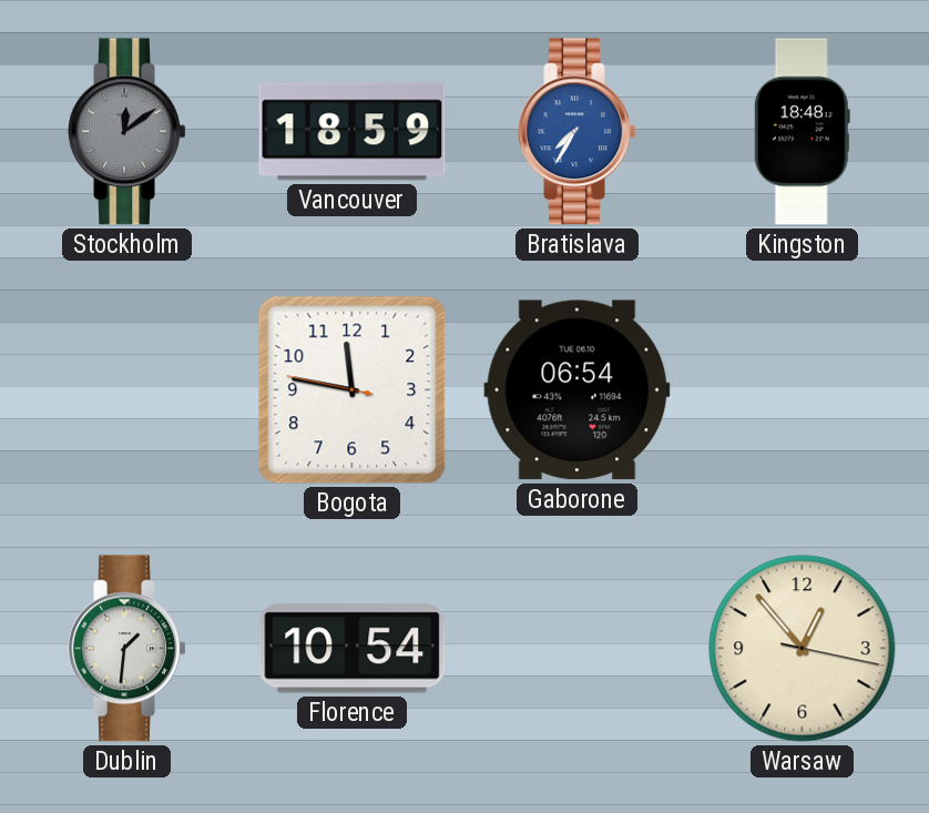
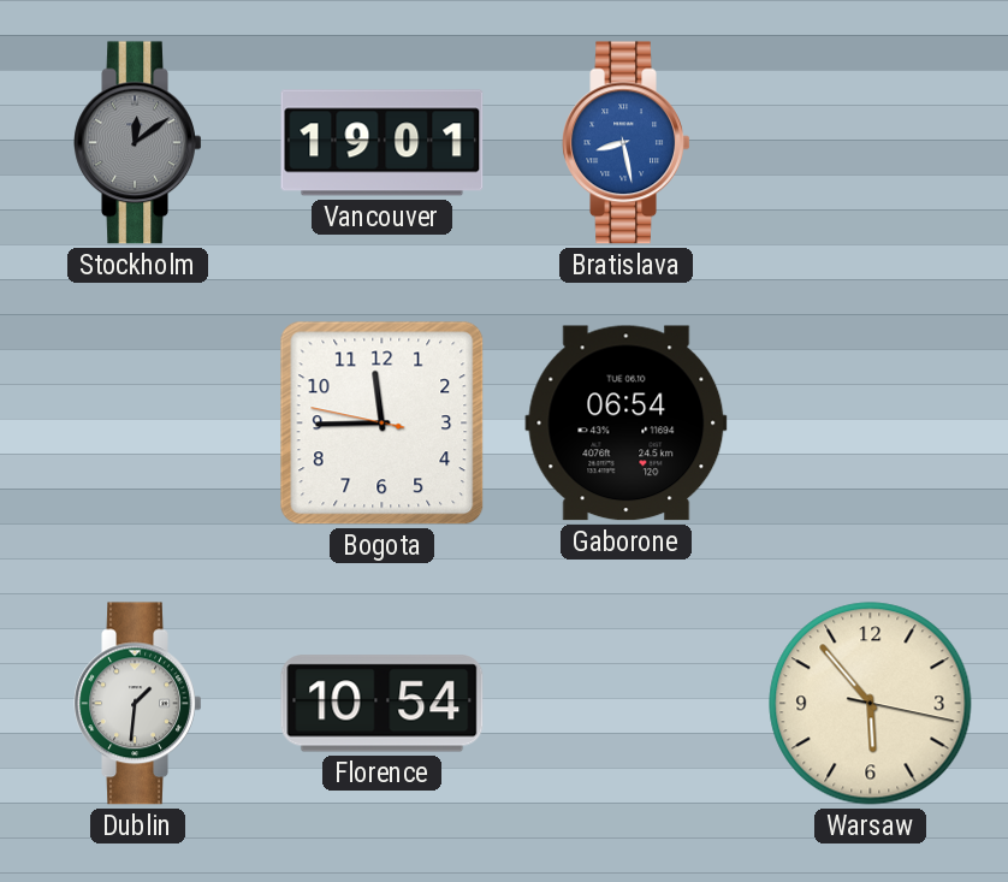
Vancouver: 18:59 -> 19:01
Bratislava: 7:35 -> 8:28
Kingston: 18:48 -> none
Bogota: 11:46 -> 11:44
Warsaw: 12:53 -> 5:53
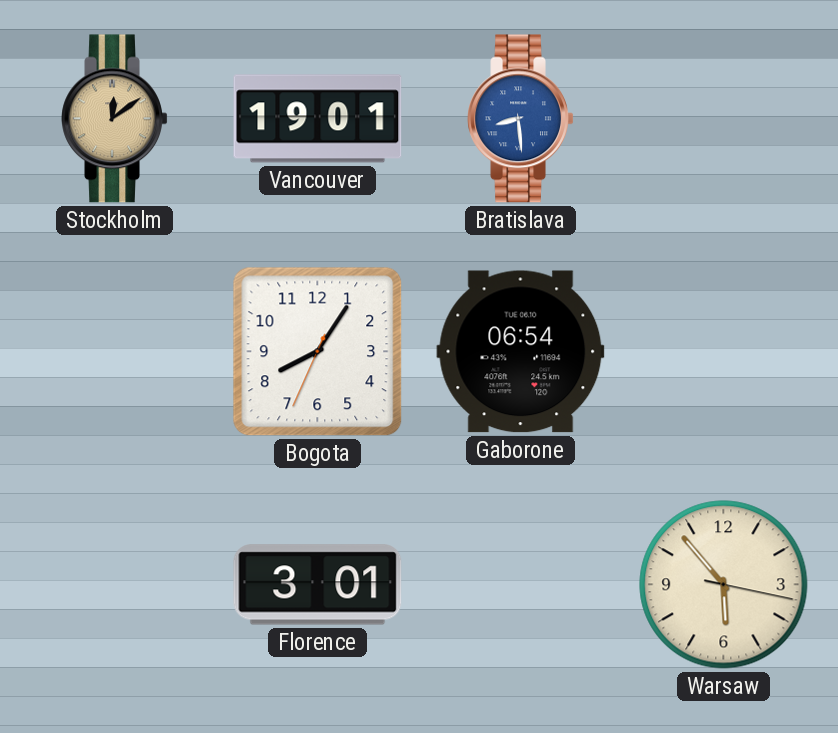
Stockholm dial: grey -> champagne
Bratislava: 8:28 -> 8:29
Bogota: 11:44 -> 8:05
Dublin: 1:31 -> none
Florence: 10:54 -> 3:01
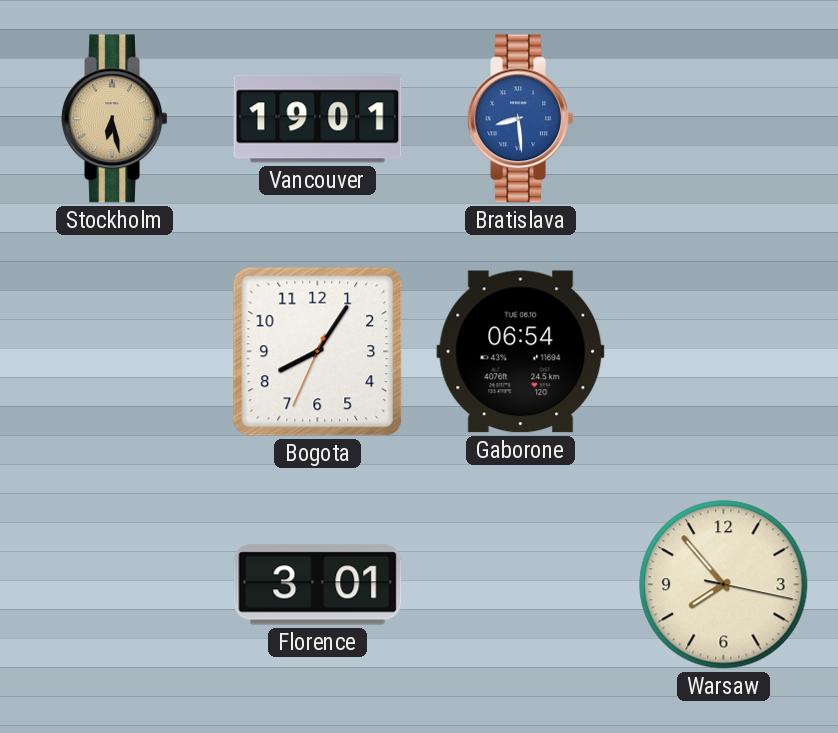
Stockholm: 12:09 -> 6:28
Warsaw: 5:53 -> 7:53
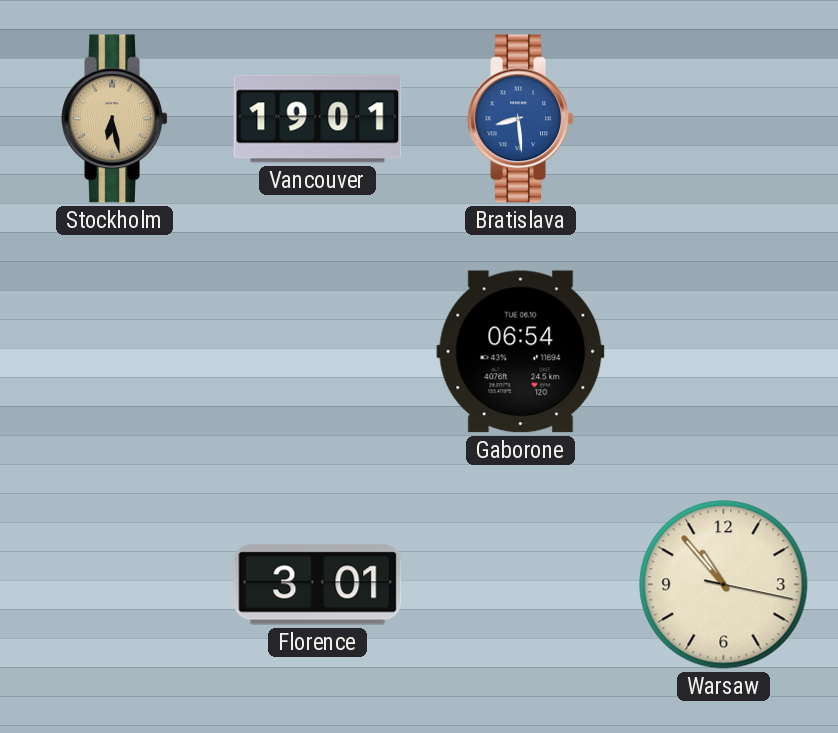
Bogota: 8:05 -> none
Warsaw: 7:53 -> 10:53
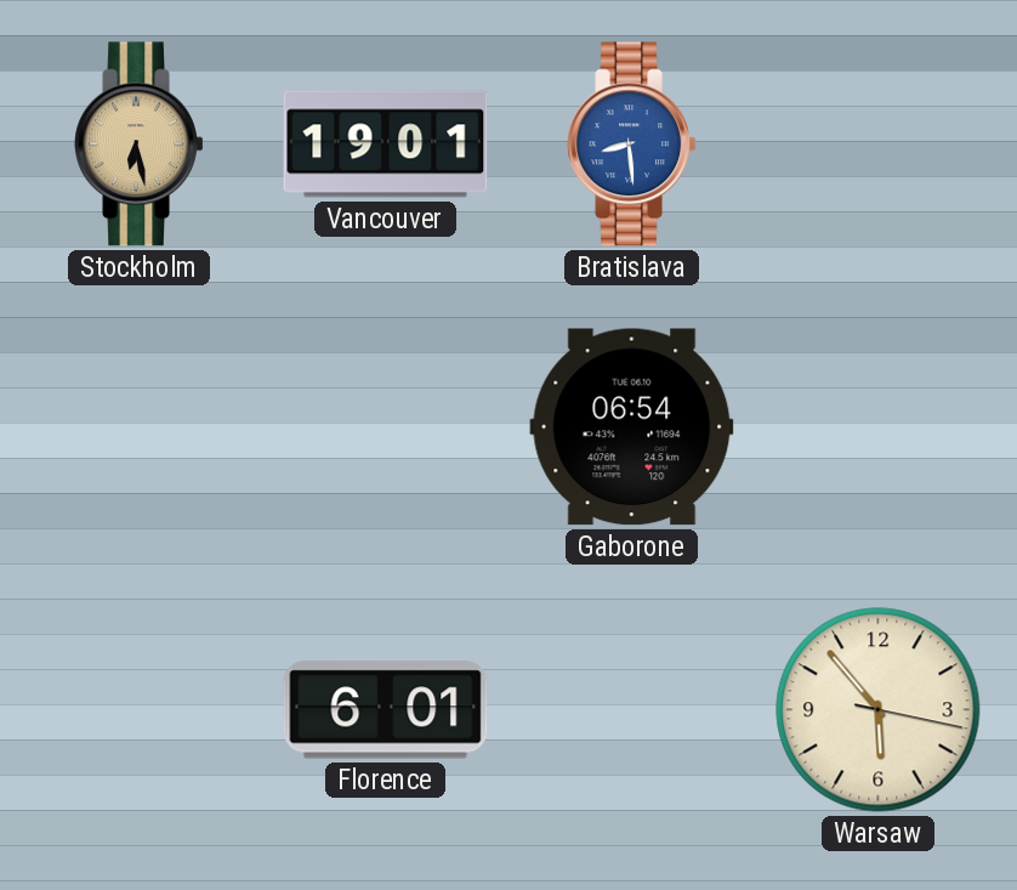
Florence: 3:01 -> 6:01
Warsaw: 10:53 -> 5:53
